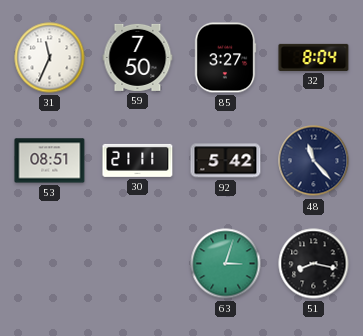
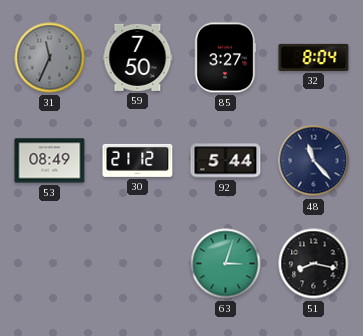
31 dial: white -> grey
53: 08:51 -> 08:49
30: 21:11 -> 21:12
92: 5:42 -> 5:44
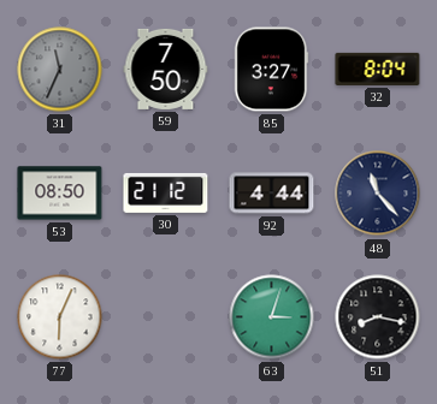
53: 08:49 -> 08:50
92: 5:44 -> 4:44
77: none -> 6:04
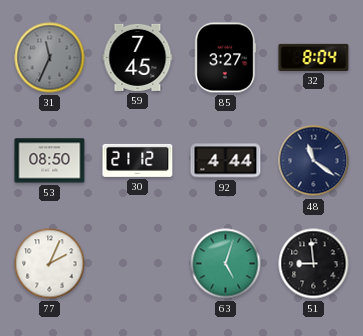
59: 7:50 -> 7:45
48: 11:23 -> 11:21
77: 6:04 -> 2:04
63: 3:03 -> 5:03
51: 8:17 -> 8:59
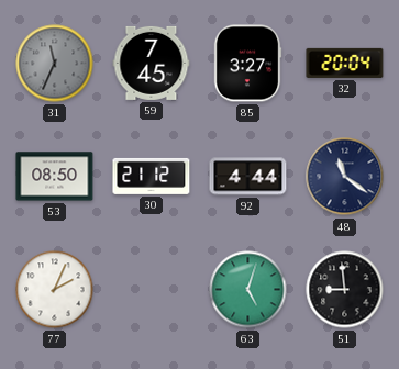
32: 8:04 -> 20:04
